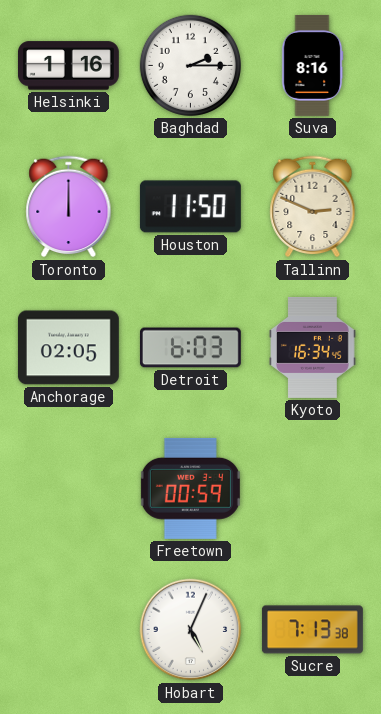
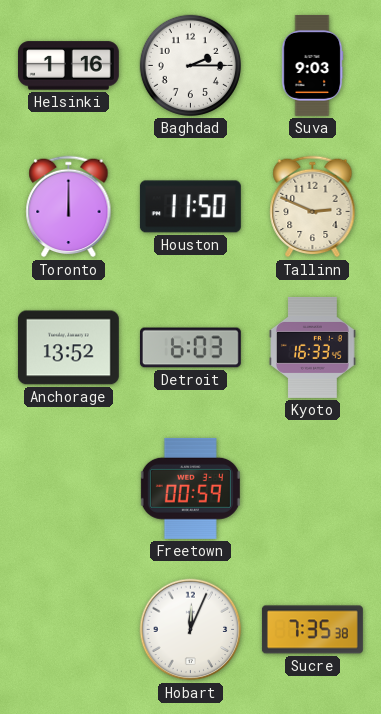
Suva: 8:16 -> 9:03
Anchorage: 02:05 -> 13:52
Kyoto: 16:34 -> 16:33
Hobart: 5:04 -> 12:04
Sucre: 7:13 -> 7:35
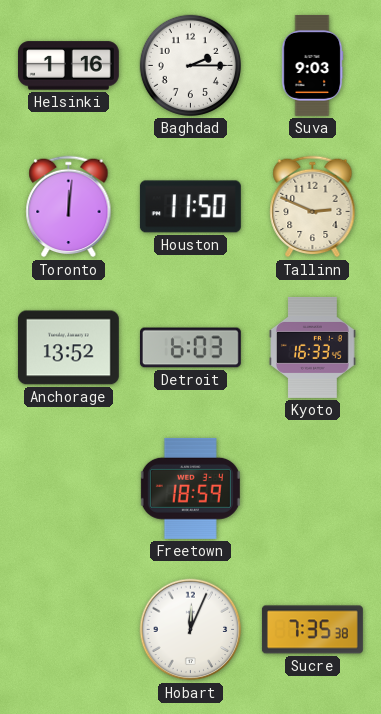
Toronto: 12:00 -> 12:01
Freetown: 00:59 -> 18:59
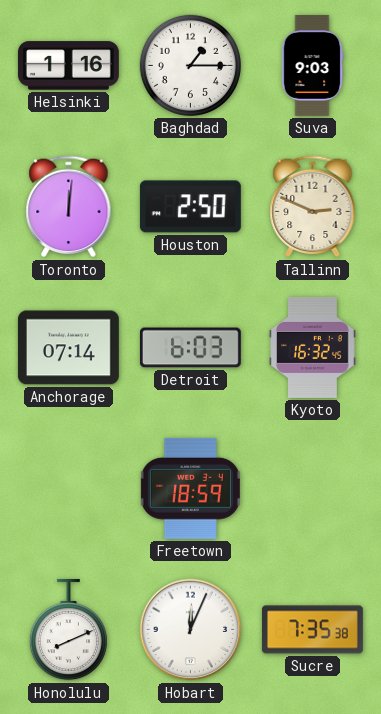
Baghdad: 2:15 -> 1:15
Houston: 11:50 -> 2:50
Anchorage: 13:52 -> 07:14
Kyoto: 16:33 -> 16:32
Honolulu: none -> 8:11
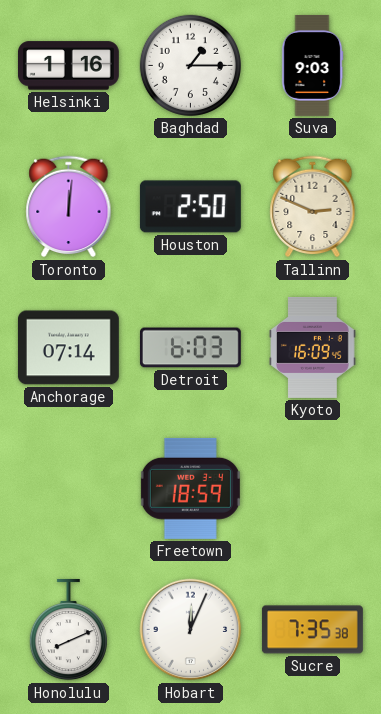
Kyoto: 16:32 -> 16:09
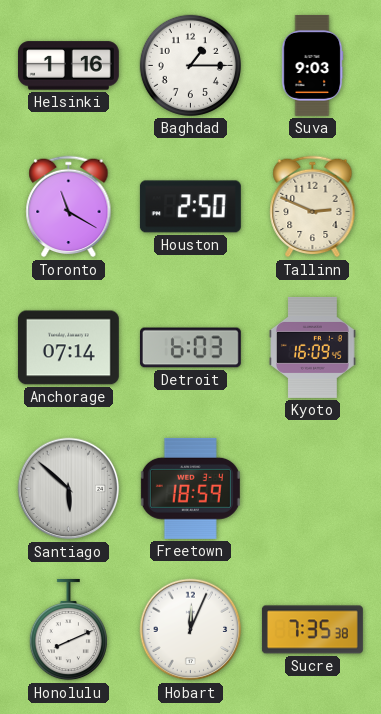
Toronto: 12:01 -> 11:20
Santiago: none -> 5:52
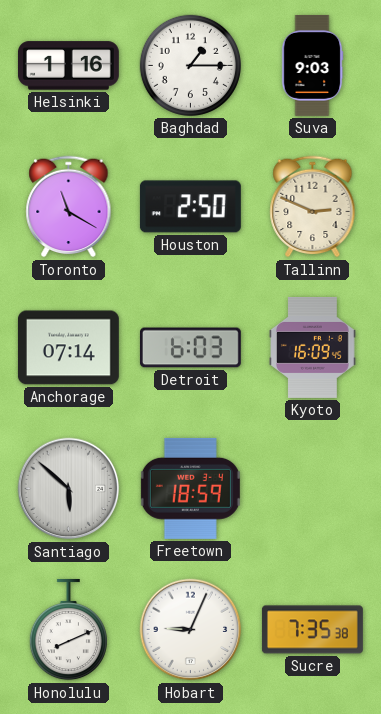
Hobart: 12:04 -> 9:04
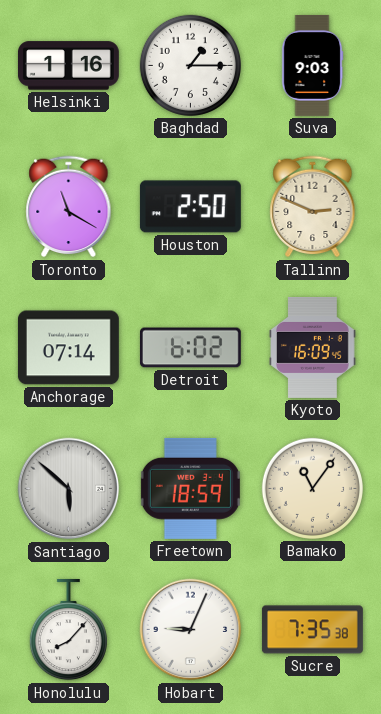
Detroit: 6:03 -> 6:02
Bamako: none -> 11:06
Honolulu: 8:11 -> 8:07
